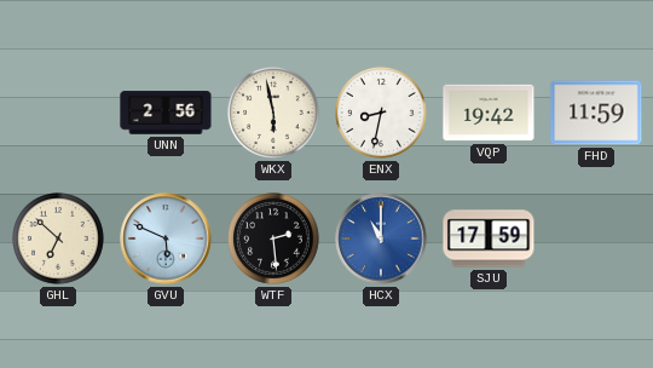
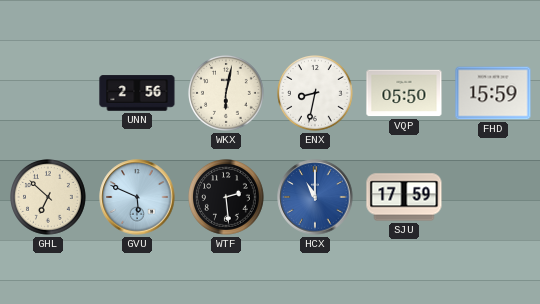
WKX: 5:58 -> 6:02
VQP: 19:42 -> 05:50
FHD: 11:59 -> 15:59
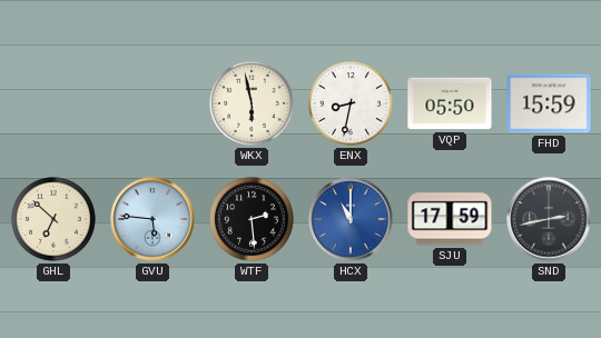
UNN: 2:56 -> none
WKX: 6:02 -> 5:58
GVU: 5:49 -> 5:46
SND: none -> 2:43
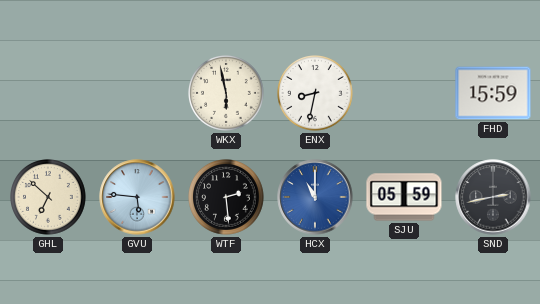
VQP: 05:50 -> none
SJU: 17:59 -> 05:59
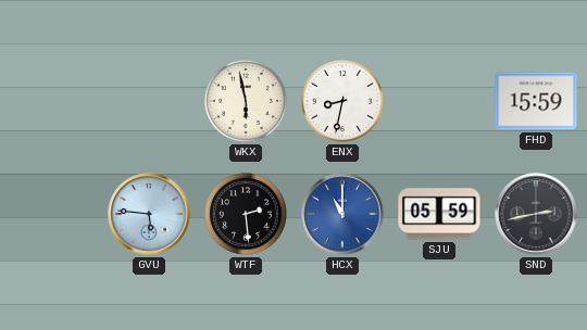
GHL: 6:52 -> none
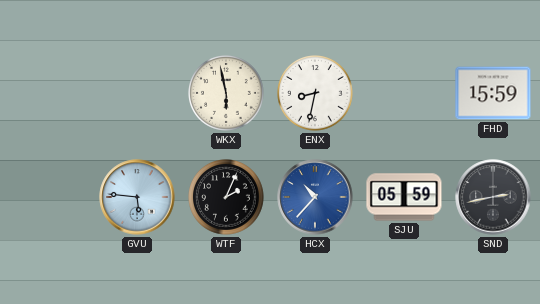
WTF: 2:29 -> 2:04
HCX: 11:00 -> 10:37
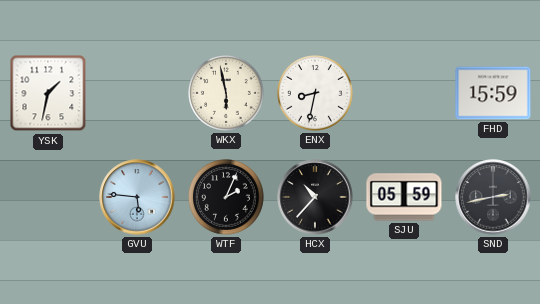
YSK: none -> 1:32
HCX dial: blue -> black
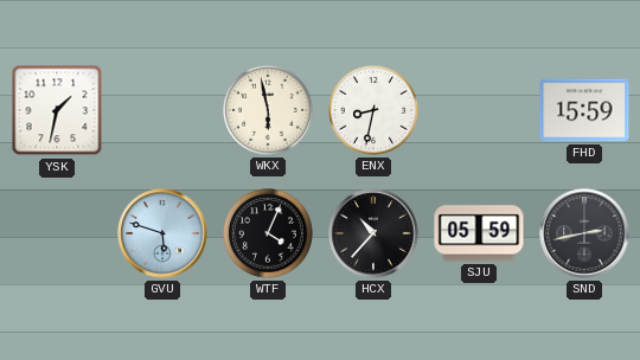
GVU: 5:46 -> 5:48
WTF: 2:04 -> 4:04
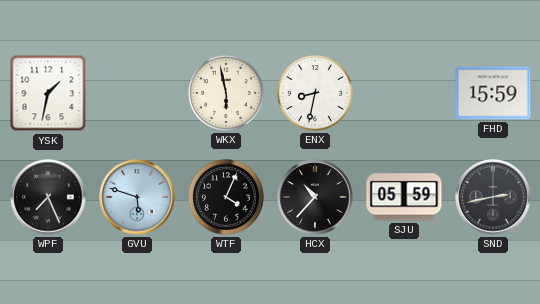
WPF: none -> 7:26
